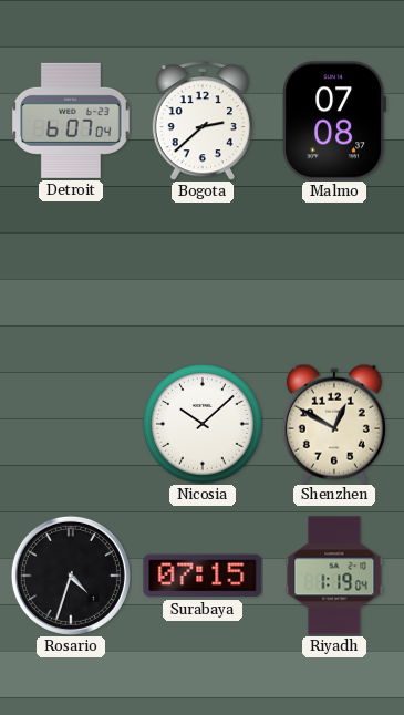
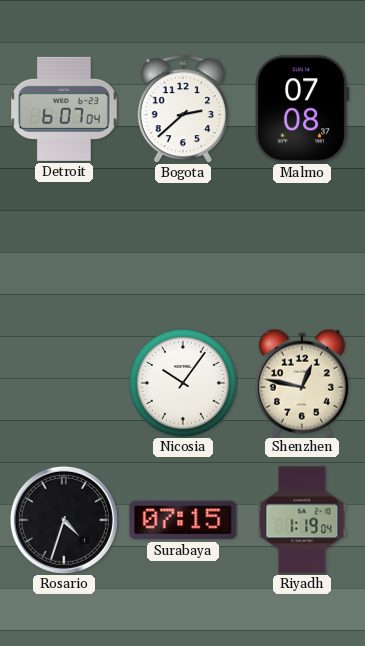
Nicosia: 10:08 -> 10:06
Shenzhen: 12:50 -> 12:47
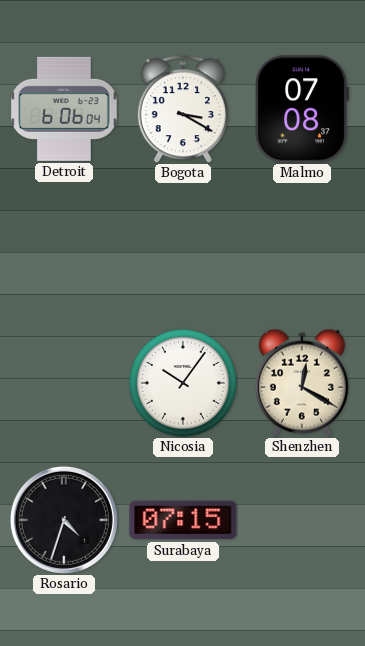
Detroit: 6:07 -> 6:06
Bogota: 2:38 -> 3:20
Shenzhen: 12:47 -> 12:20
Riyadh: 1:19 -> none
